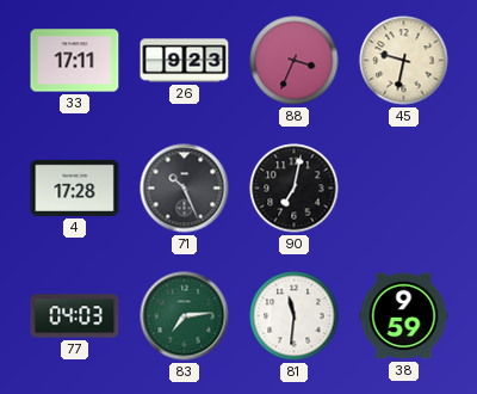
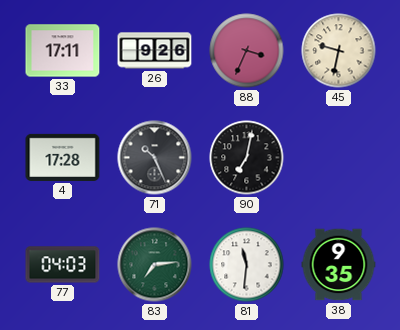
26: 9:23 -> 9:26
38: 9:59 -> 9:35
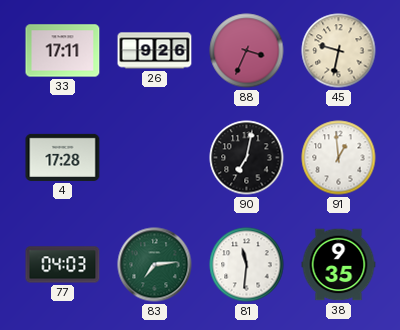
71: 10:26 -> none
91: none -> 12:59
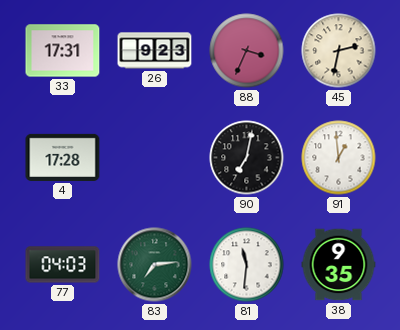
33: 17:11 -> 17:31
26: 9:26 -> 9:23
45: 9:32 -> 2:32
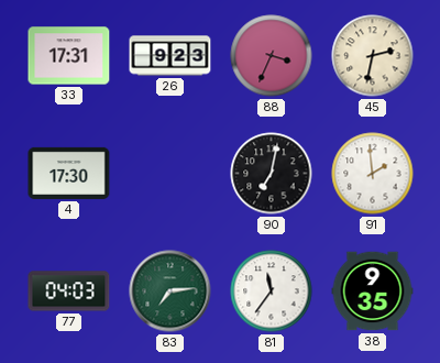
4: 17:28 -> 17:30
91: 12:59 -> 1:59
81: 11:31 -> 11:36
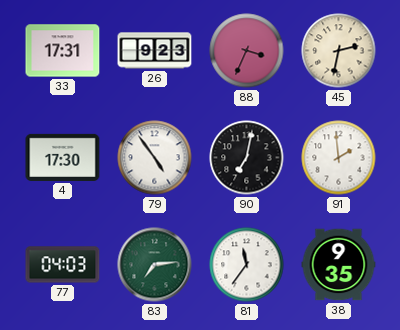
79: none -> 4:54
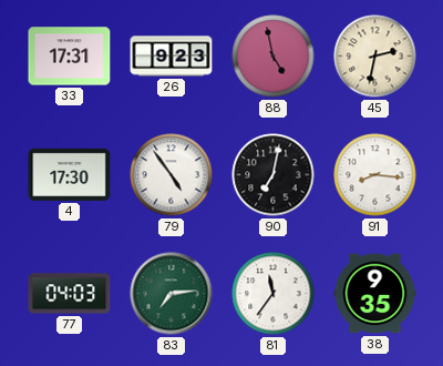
88: 3:34 -> 4:58
91: 1:59 -> 8:16
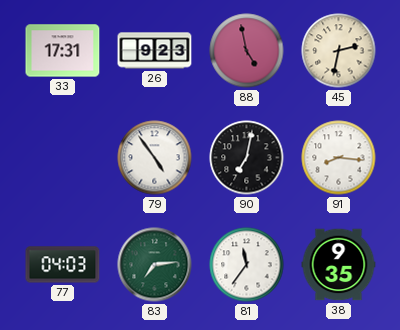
4: 17:30 -> none
